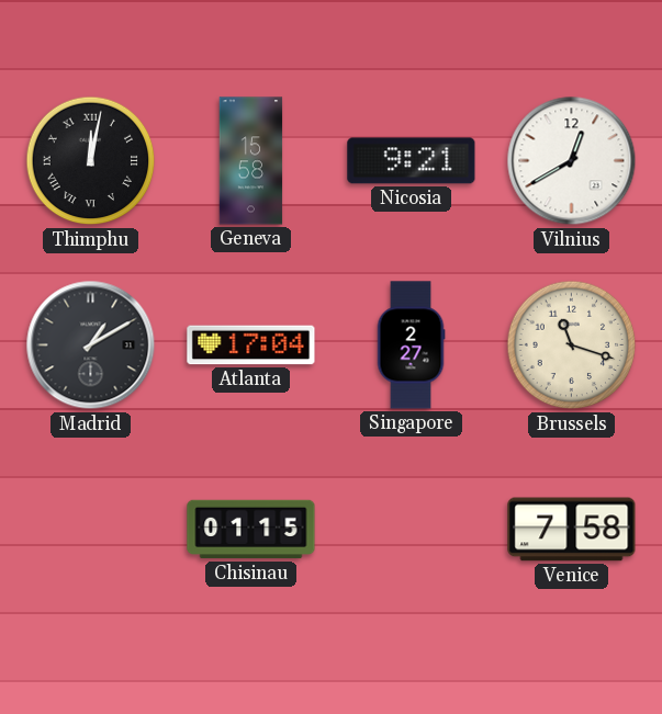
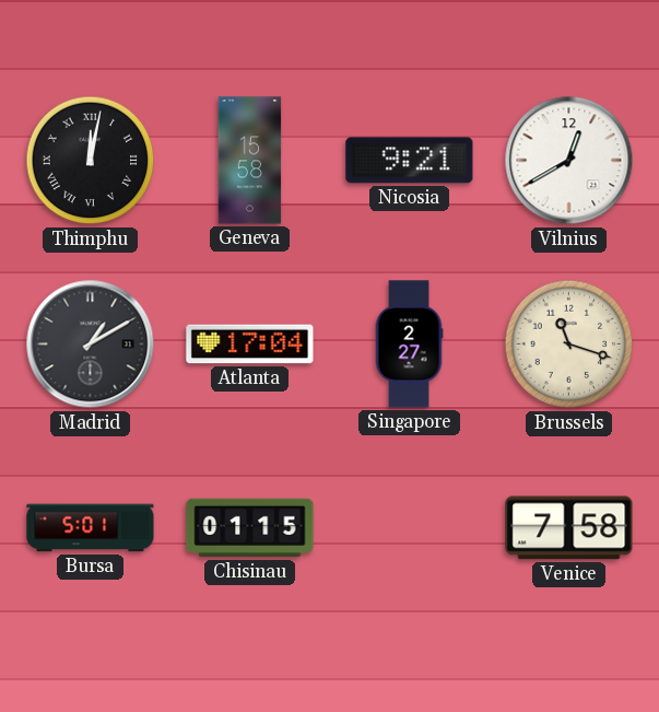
Bursa: none -> 5:01
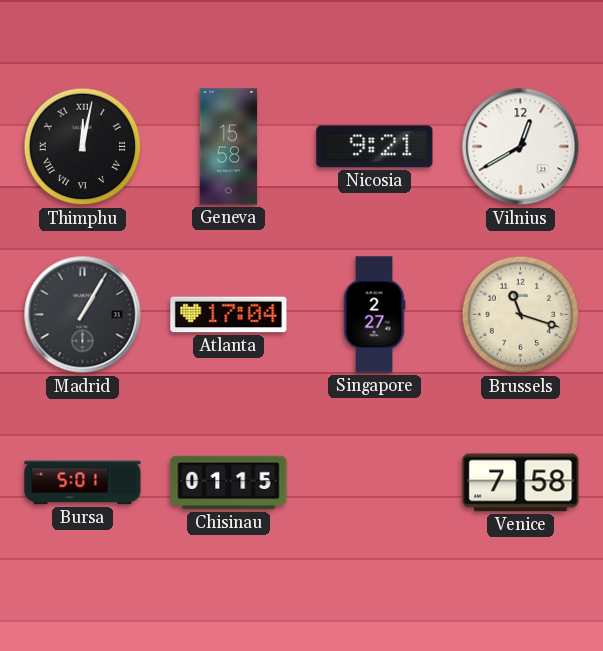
Madrid: 1:10 -> 1:05
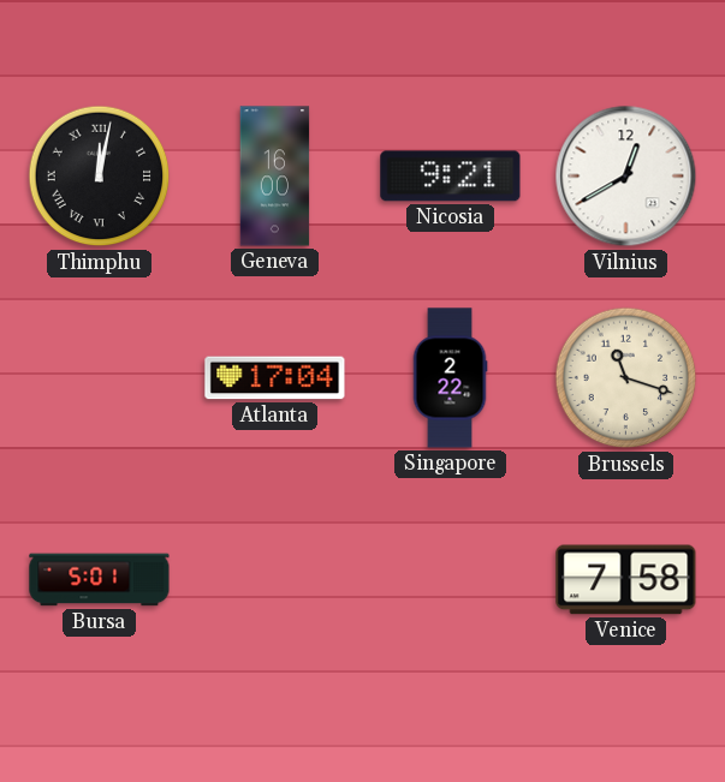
Geneva: 15:58 -> 16:00
Madrid: 1:05 -> none
Singapore: 2:27 -> 2:22
Chisinau: 01:15 -> none
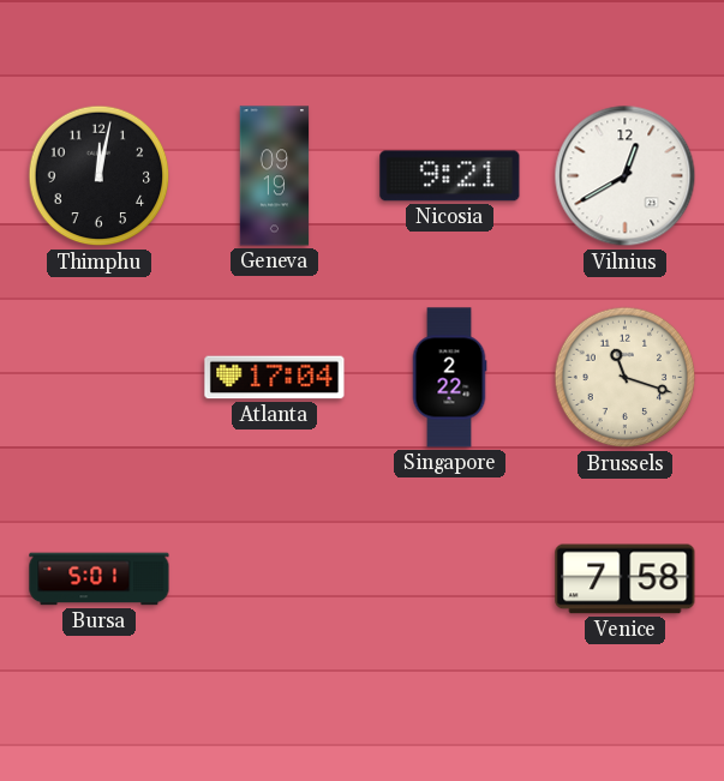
Thimphu numerals: Roman -> Arabic
Geneva: 16:00 -> 09:19
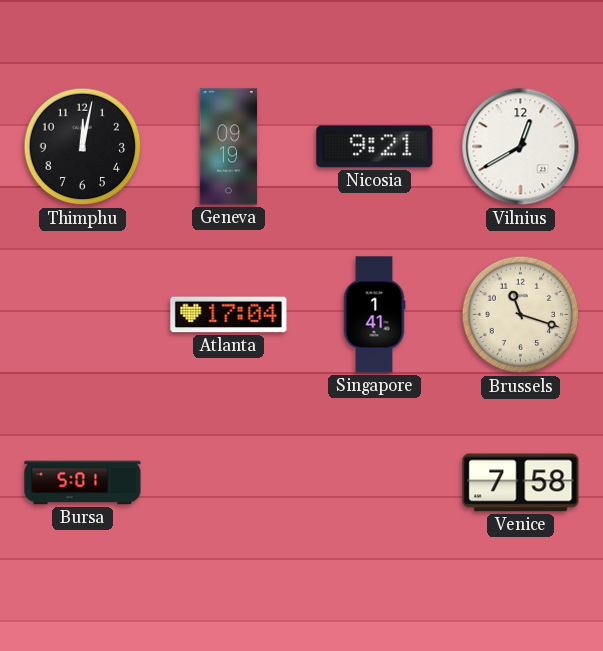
Singapore: 2:22 -> 1:41
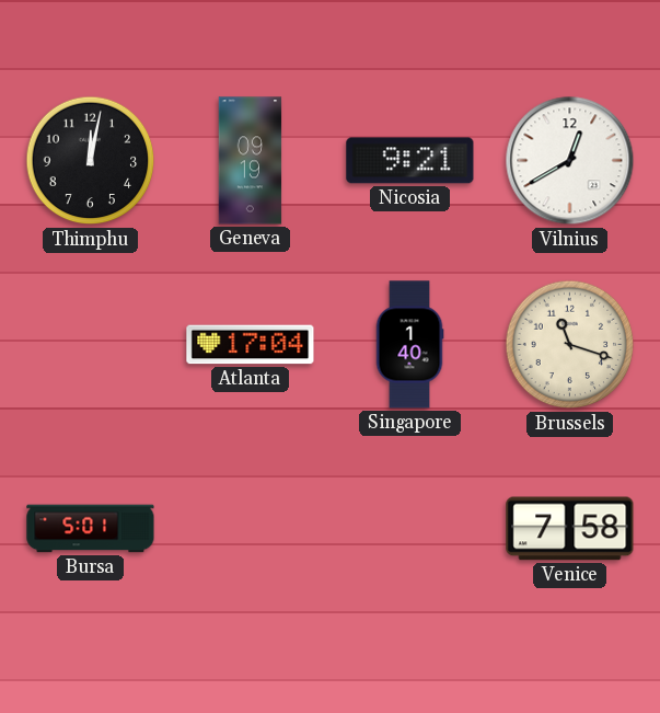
Singapore: 1:41 -> 1:40
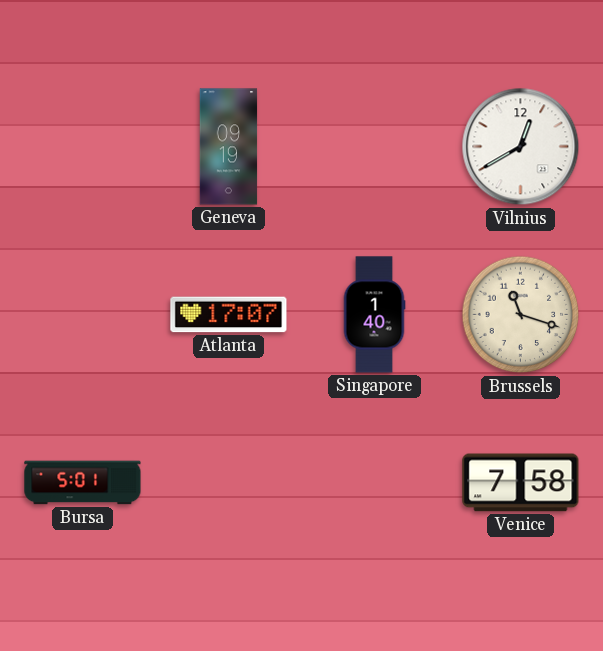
Thimphu: 12:02 -> none
Nicosia: 9:21 -> none
Atlanta: 17:04 -> 17:07
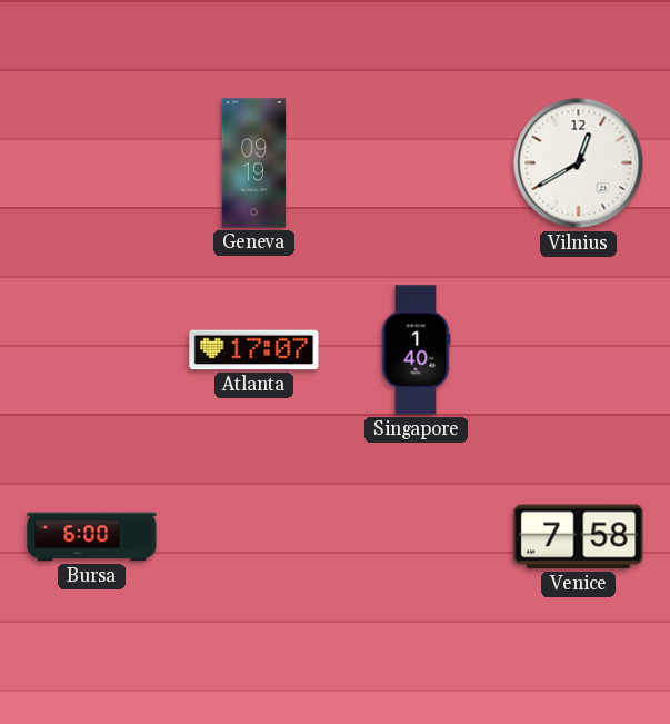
Brussels: 11:18 -> none
Bursa: 5:01 -> 6:00
